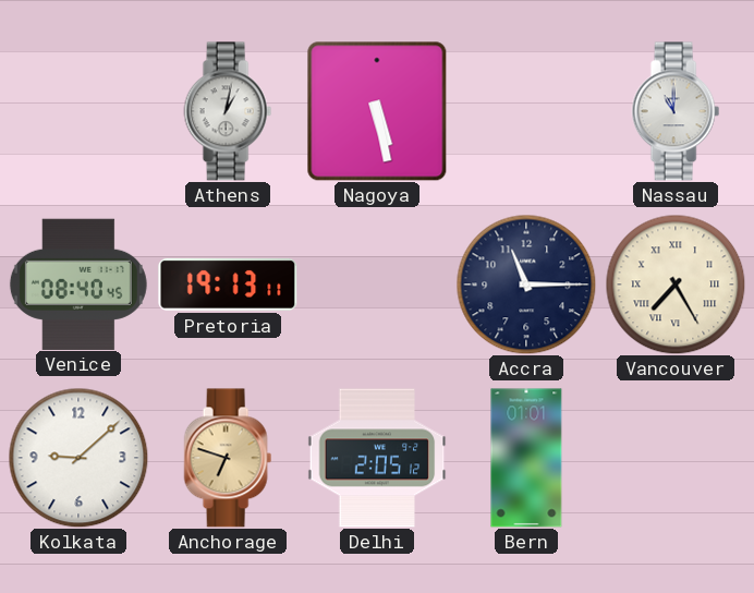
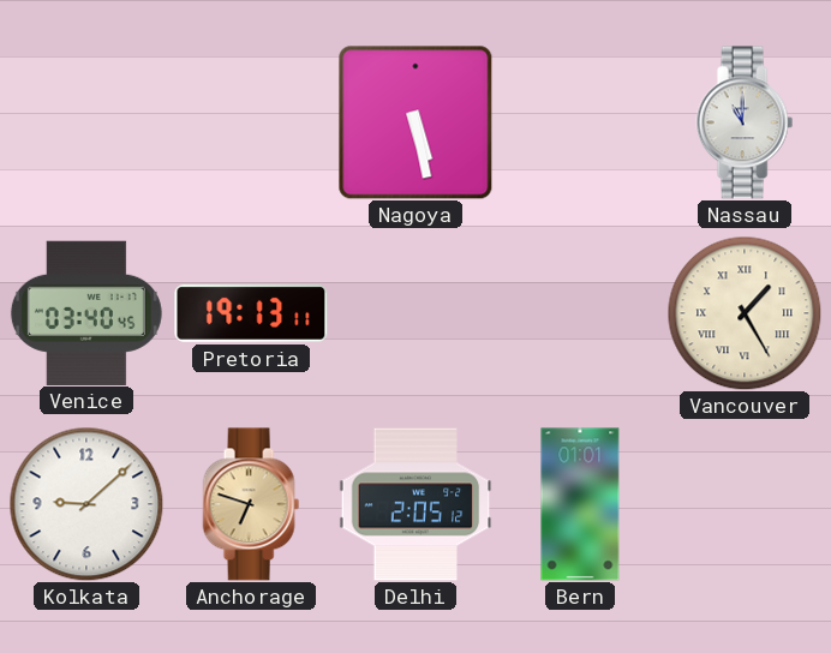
Athens: 1:02 -> none
Venice: 08:40 -> 03:40
Accra: 11:15 -> none
Vancouver: 7:25 -> 1:25
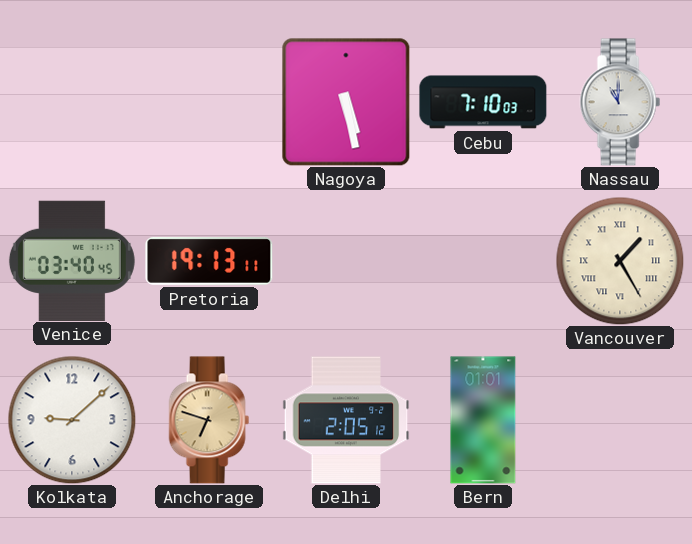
Cebu: none -> 7:10
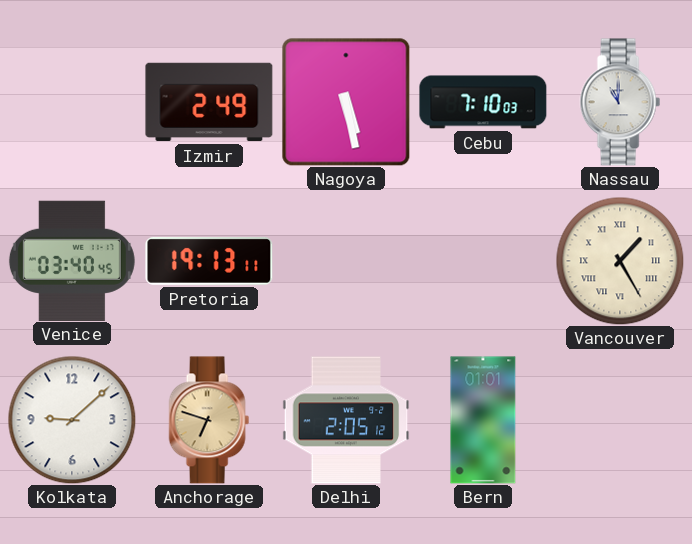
Izmir: none -> 2:49
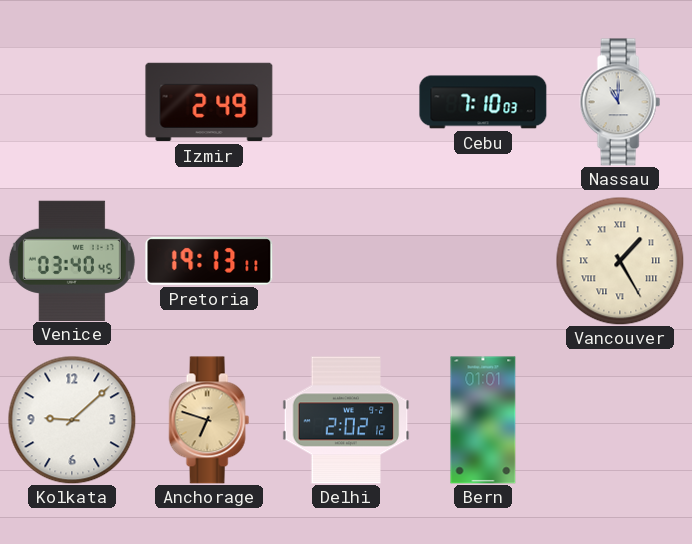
Nagoya: 5:28 -> none
Delhi: 2:05 -> 2:02
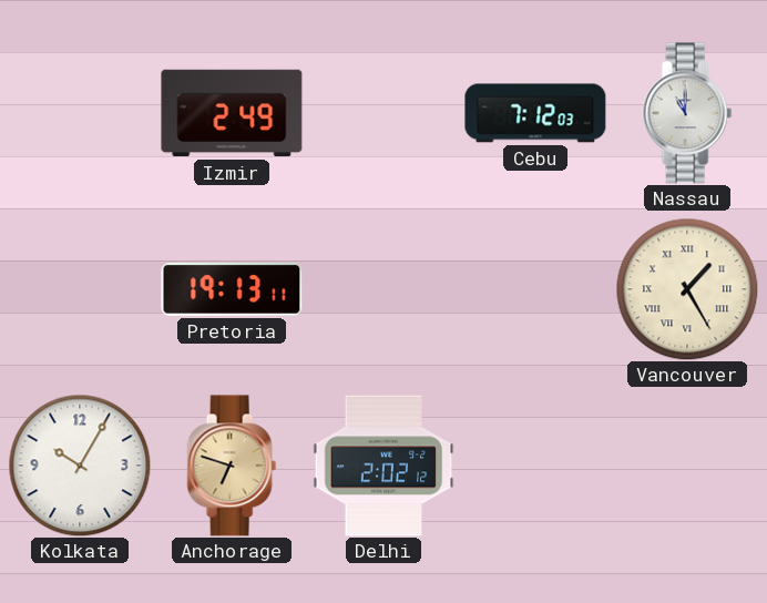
Cebu: 7:10 -> 7:12
Venice: 03:40 -> none
Kolkata: 9:08 -> 10:05
Bern: 01:01 -> none
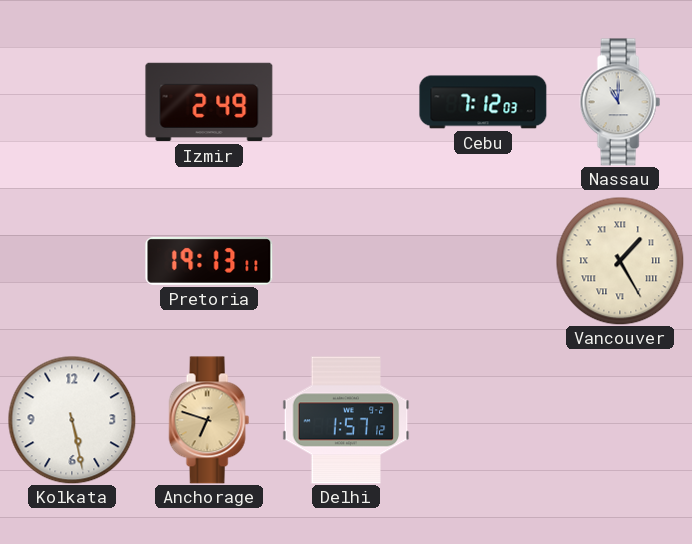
Kolkata: 10:05 -> 5:28
Delhi: 2:02 -> 1:57
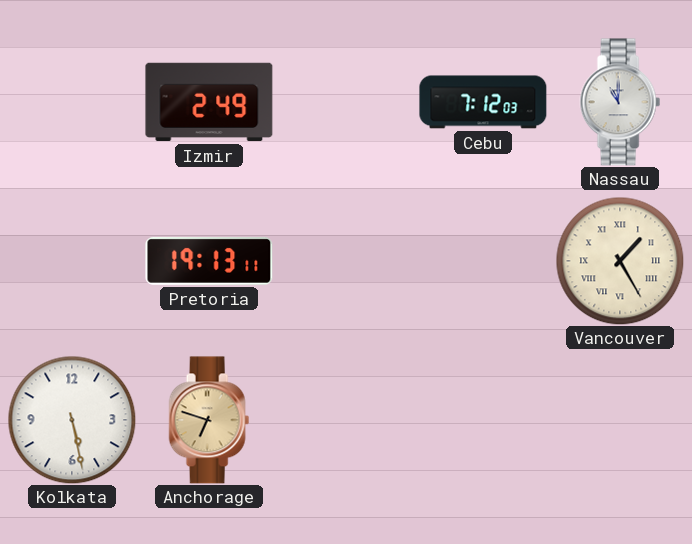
Delhi: 1:57 -> none
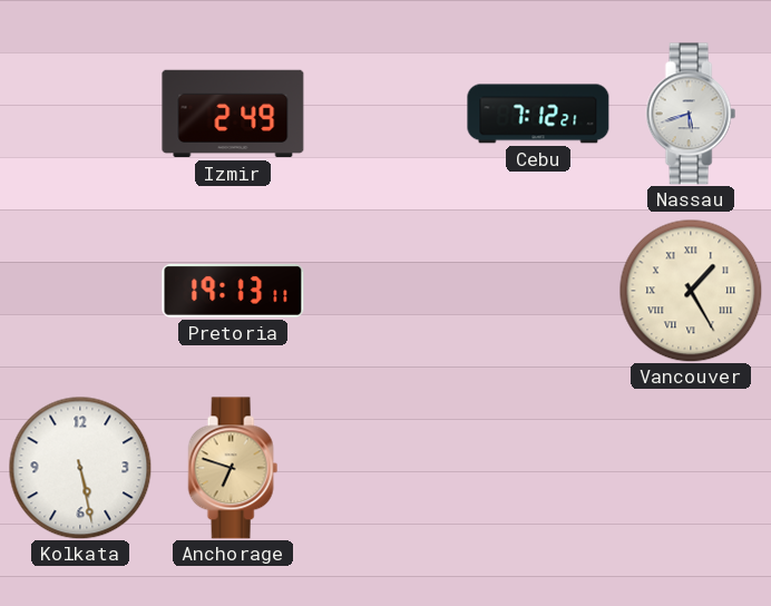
Cebu: 7:12:03 -> 7:12:21
Nassau: 11:00 -> 5:42
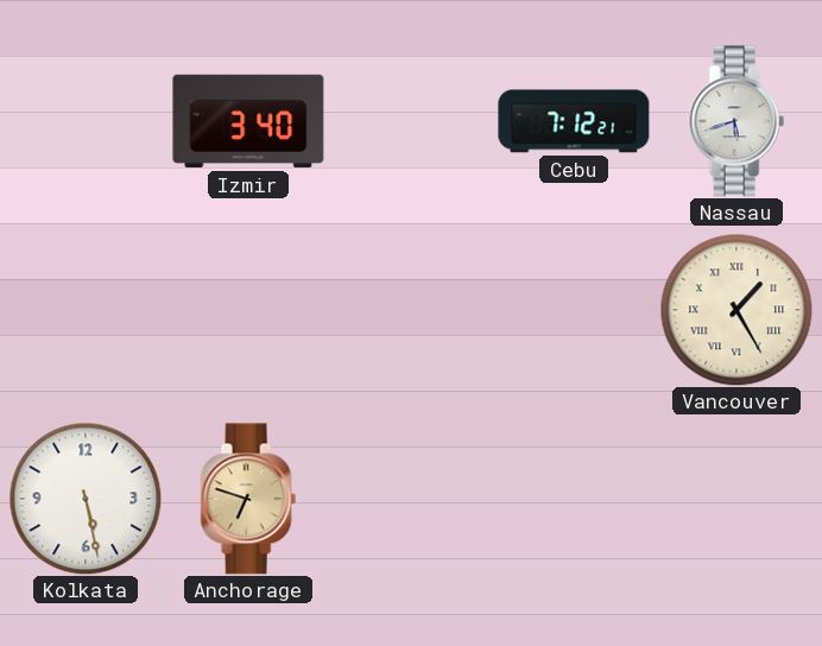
Izmir: 2:49 -> 3:40
Pretoria: 19:13 -> none
